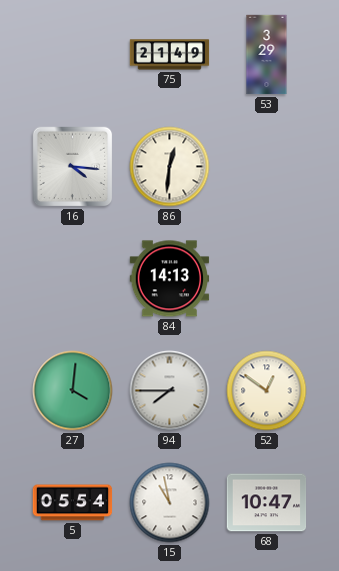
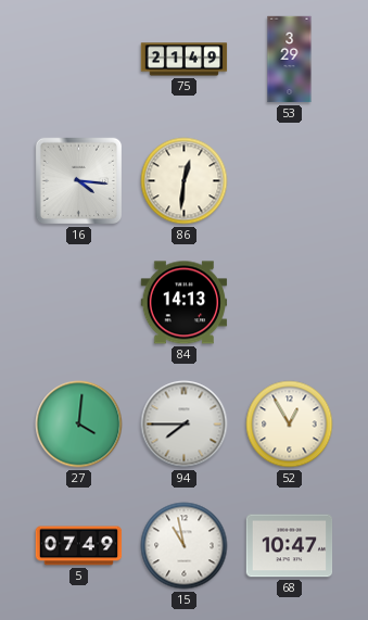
52: 12:51 -> 12:55
5: 05:54 -> 07:49
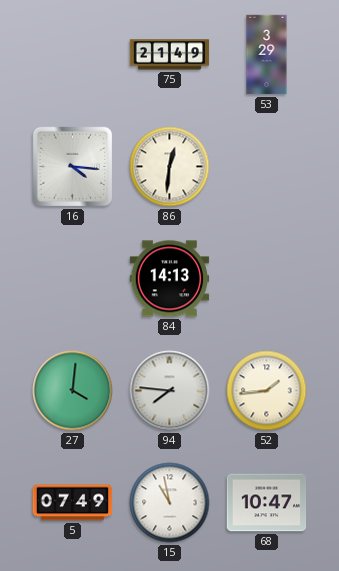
94: 7:45 -> 7:46
52: 12:55 -> 1:44
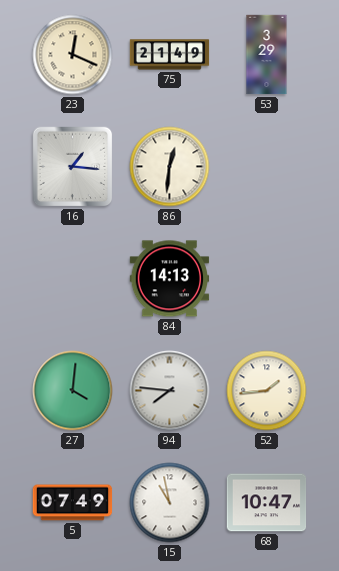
23: none -> 12:19
16: 4:16 -> 1:16
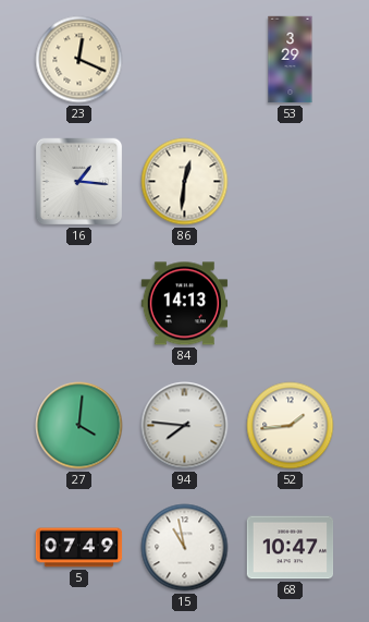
75: 21:49 -> none
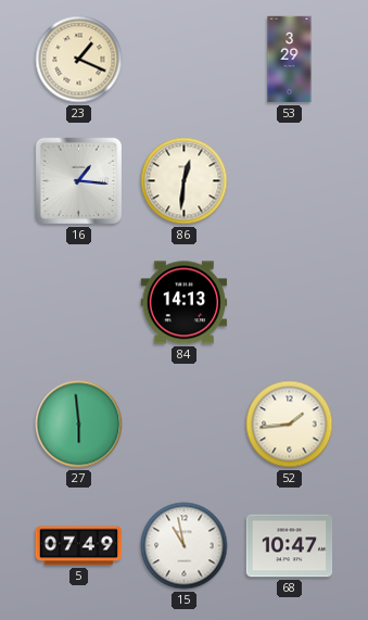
23: 12:19 -> 1:19
27: 4:01 -> 5:59
94: 7:46 -> none
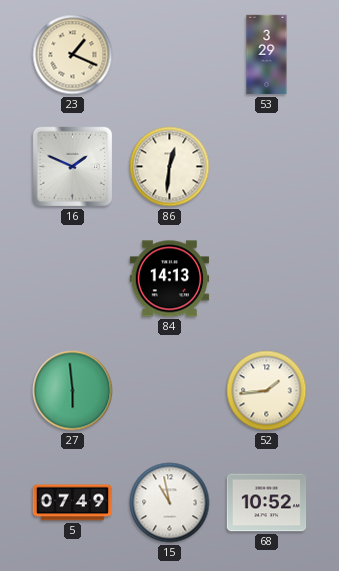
16: 1:16 -> 1:49
68: 10:47 -> 10:52
